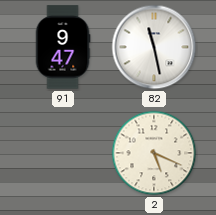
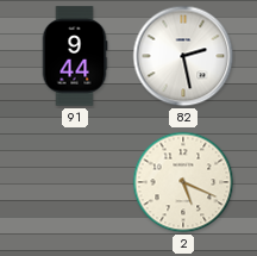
91: 9:47 -> 9:44
82: 11:28 -> 2:28
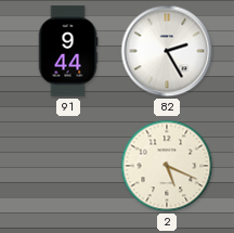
82: 2:28 -> 2:25
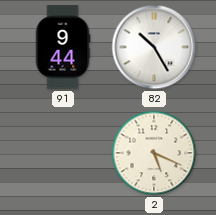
82: 2:25 -> 10:25
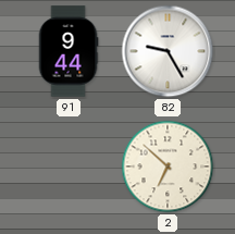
82: 10:25 -> 9:25
2: 5:19 -> 6:52
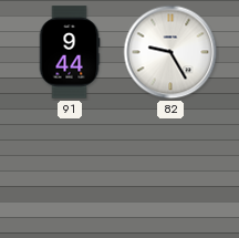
2: 6:52 -> none
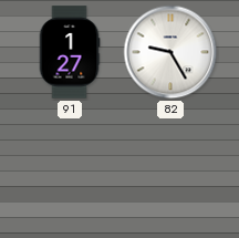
91: 9:44 -> 1:27
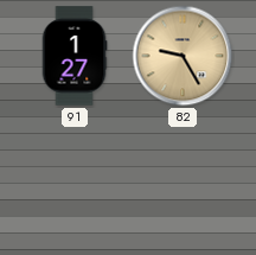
82 dial: white -> champagne
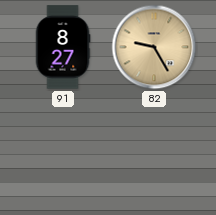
91: 1:27 -> 8:27
